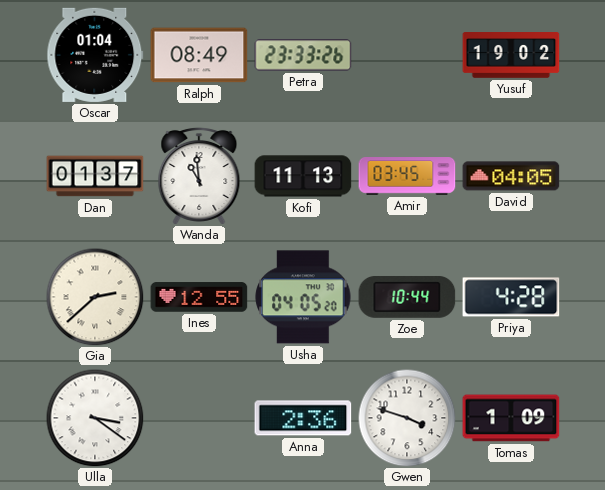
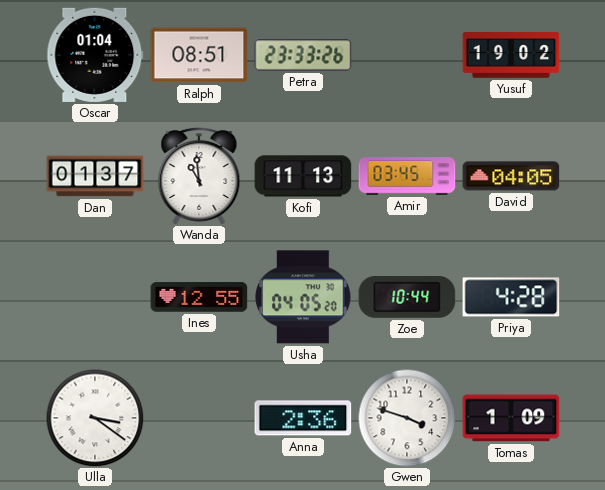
Ralph: 08:49 -> 08:51
Gia: 2:38 -> none
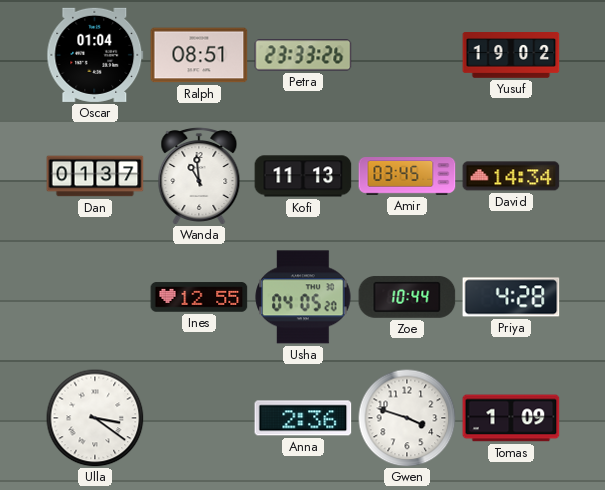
David: 04:05 -> 14:34
